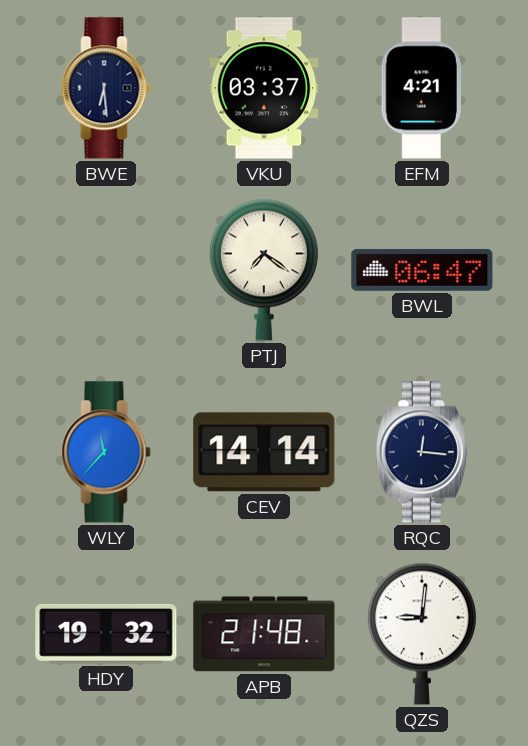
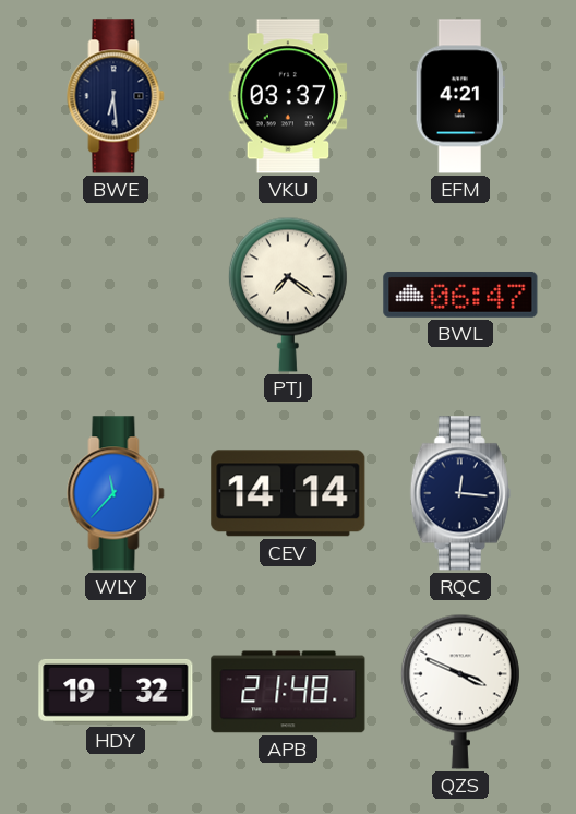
QZS: 9:01 -> 3:49
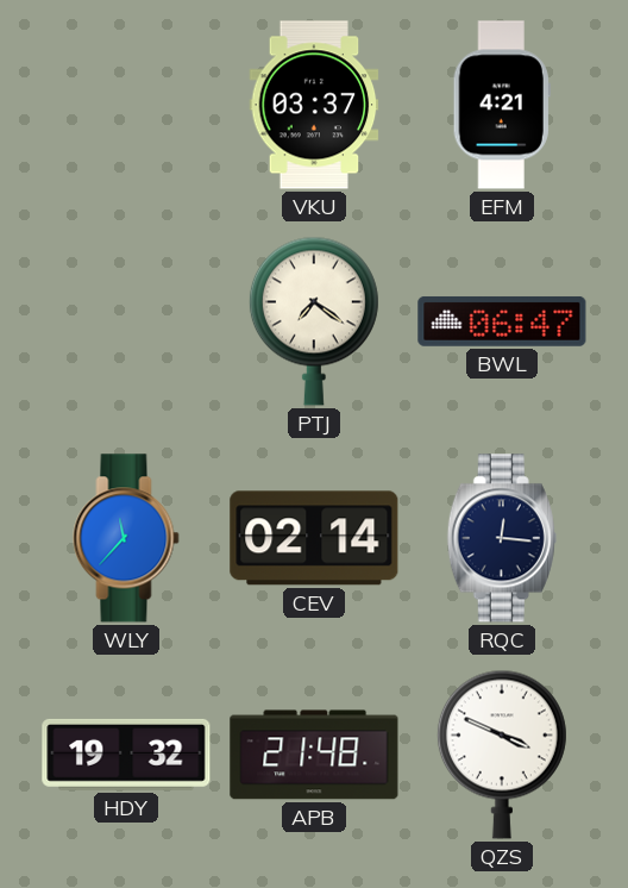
BWE: 6:29 -> none
CEV: 14:14 -> 02:14
